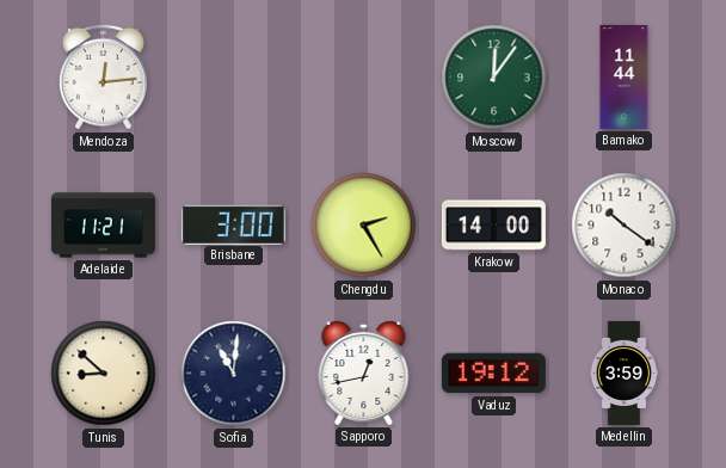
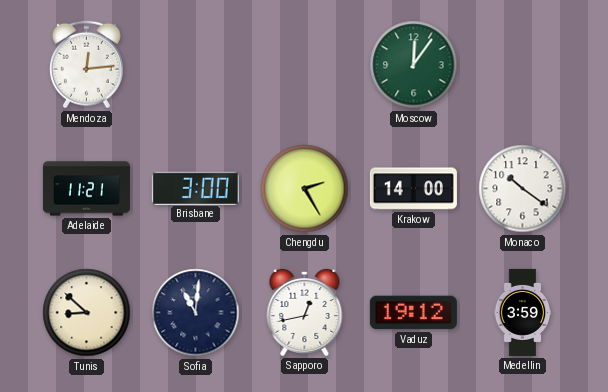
Bamako: 11:44 -> none
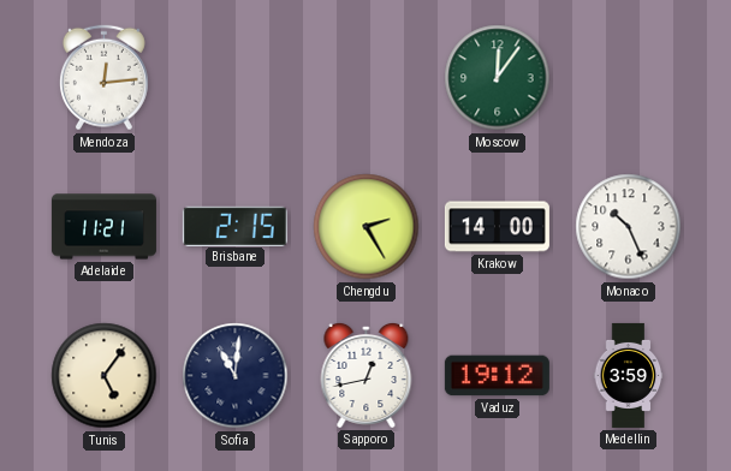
Brisbane: 3:00 -> 2:15
Monaco: 10:21 -> 10:26
Tunis: 8:52 -> 5:06
